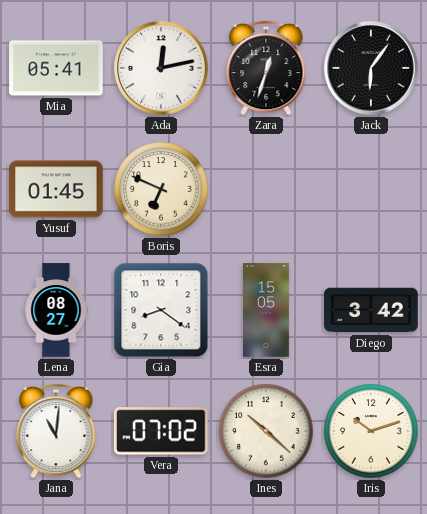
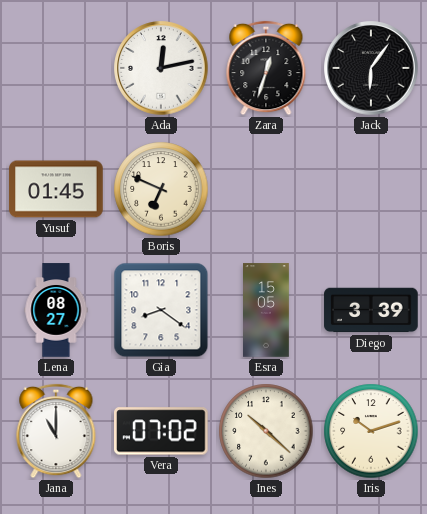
Mia: 05:41 -> none
Diego: 3:42 -> 3:39
Jana: 11:01 -> 11:00
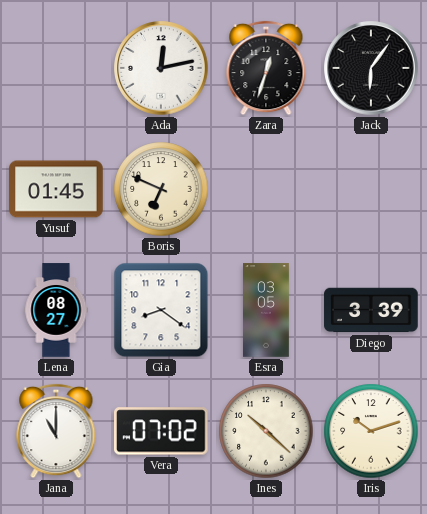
Esra: 15:05 -> 03:05
